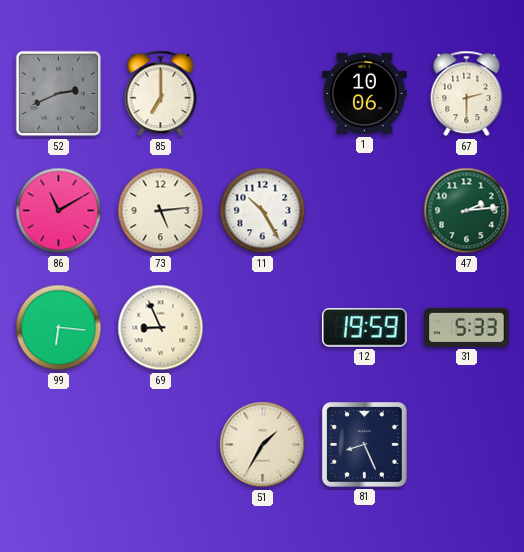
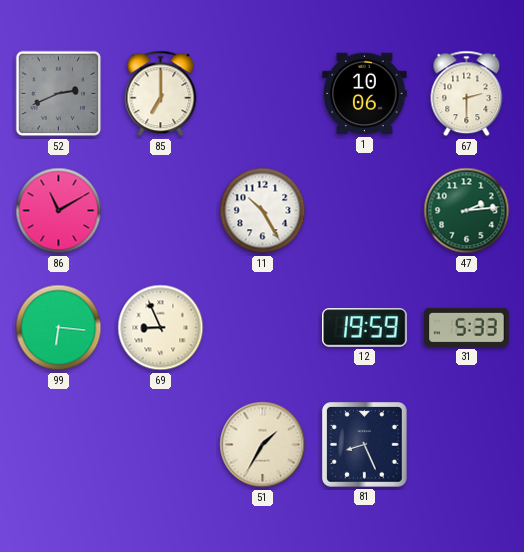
73: 5:14 -> none
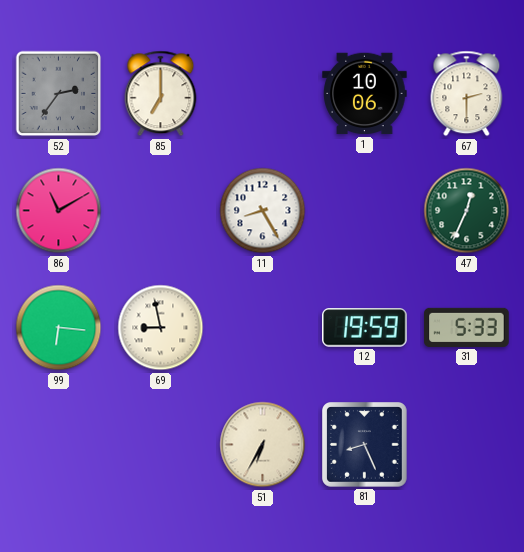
52: 2:41 -> 2:36
11: 10:25 -> 8:25
47: 2:14 -> 12:34
69: 8:56 -> 8:58
51: 1:35 -> 6:35
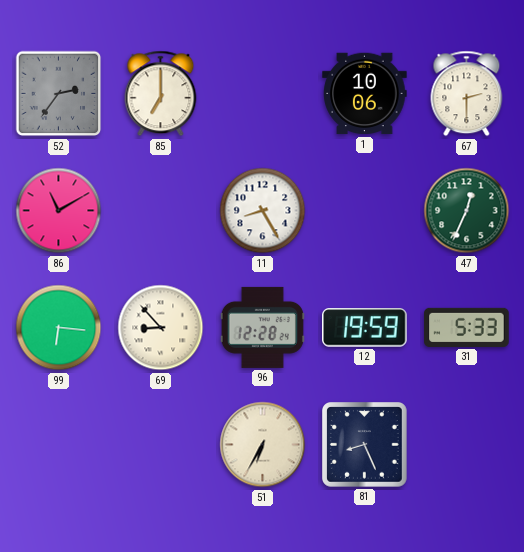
69: 8:58 -> 8:53
96: none -> 12:28
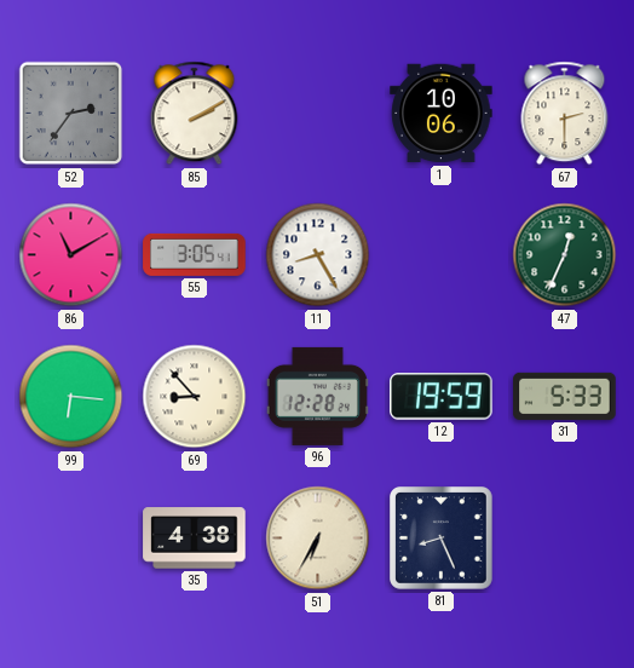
85: 7:00 -> 2:10
55: none -> 3:05
35: none -> 4:38
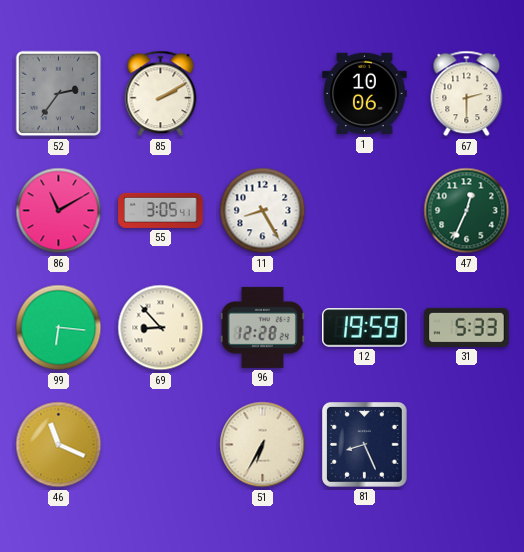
46: none -> 11:19
35: 4:38 -> none
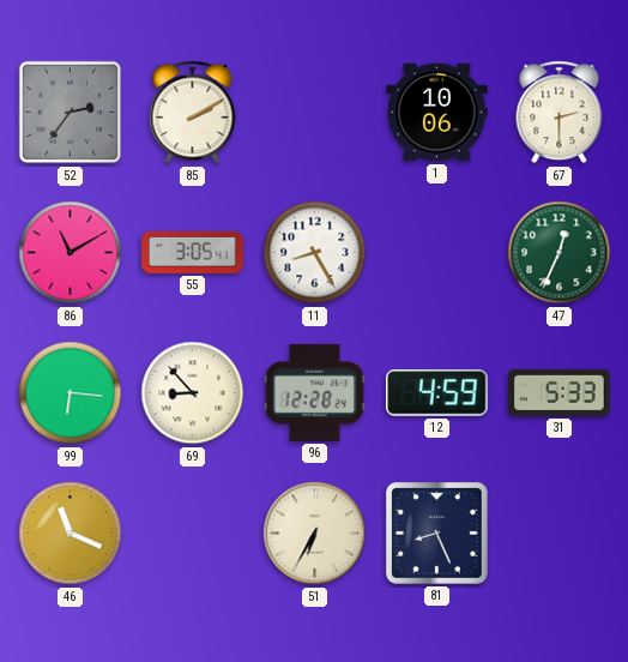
12: 19:59 -> 4:59
